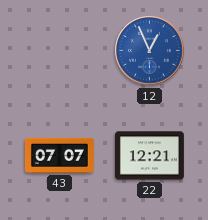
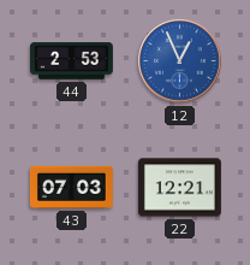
44: none -> 2:53
43: 07:07 -> 07:03
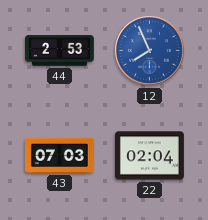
12: 12:56 -> 7:56
22: 12:21 -> 02:04
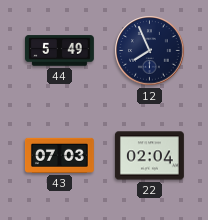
44: 2:53 -> 5:49
12 dial: blue -> navy
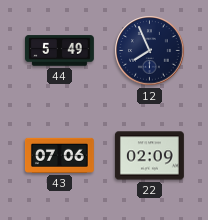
43: 07:03 -> 07:06
22: 02:04 -> 02:09
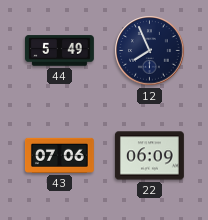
22: 02:09 -> 06:09
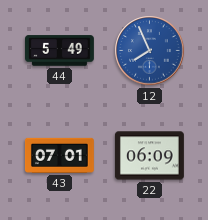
12 dial: navy -> blue
43: 07:06 -> 07:01
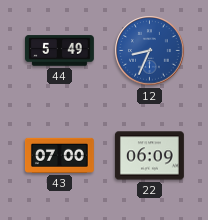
12: 7:56 -> 8:34
43: 07:01 -> 07:00
